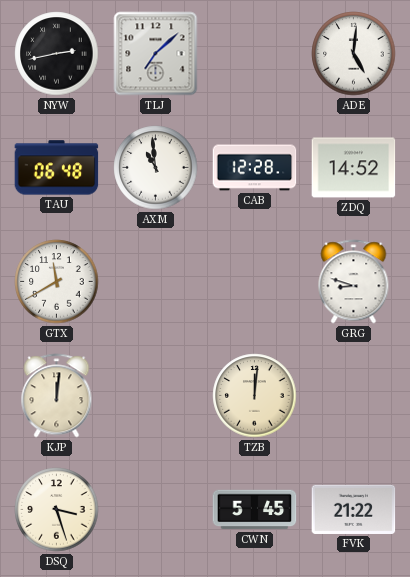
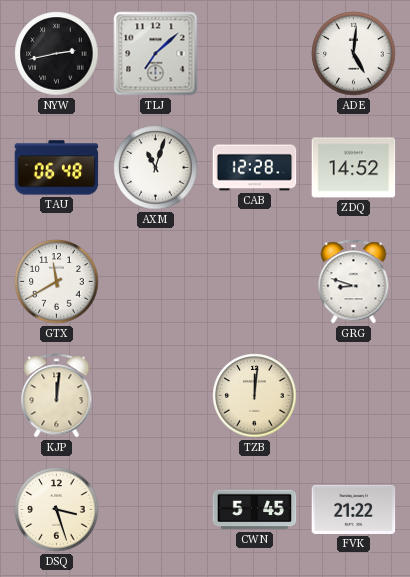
AXM: 10:59 -> 11:03
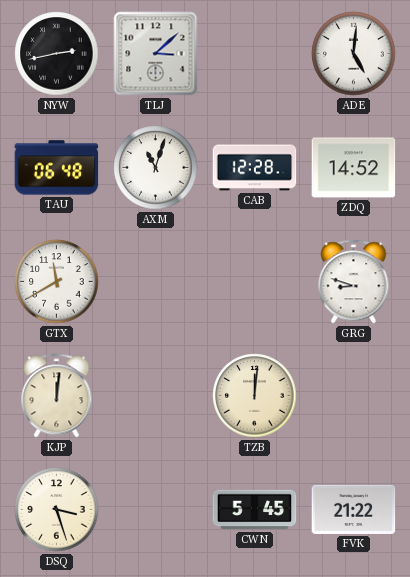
TLJ: 7:08 -> 3:08
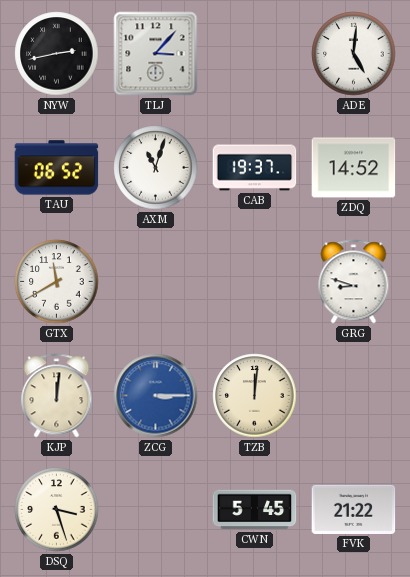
TLJ: 3:08 -> 3:07
TAU: 06:48 -> 06:52
CAB: 12:28 -> 19:37
ZCG: none -> 3:15
